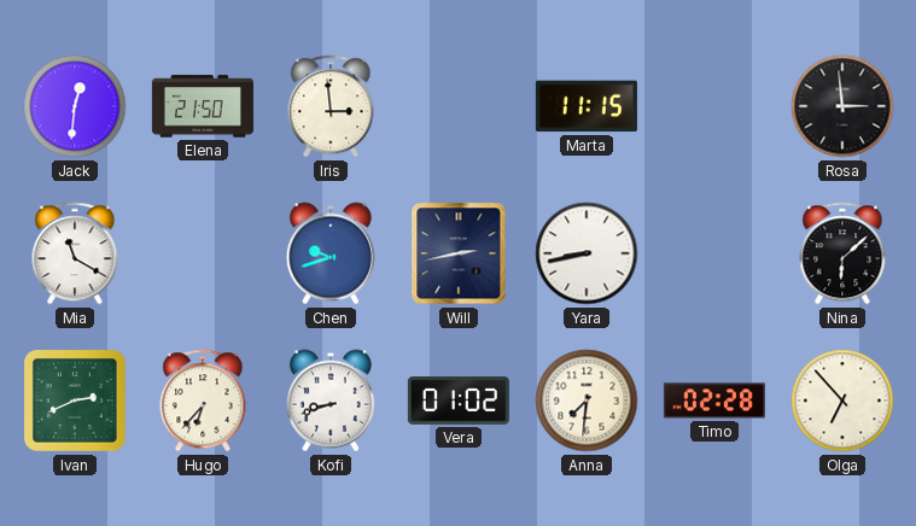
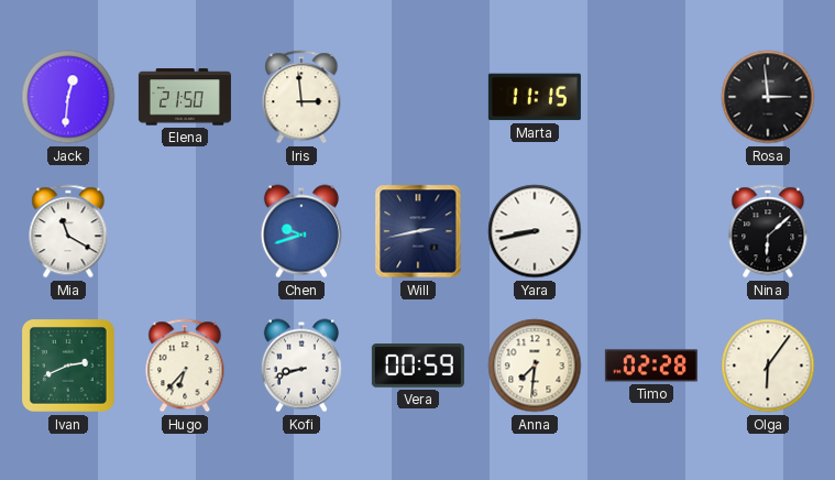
Vera: 01:02 -> 00:59
Olga: 6:53 -> 6:06
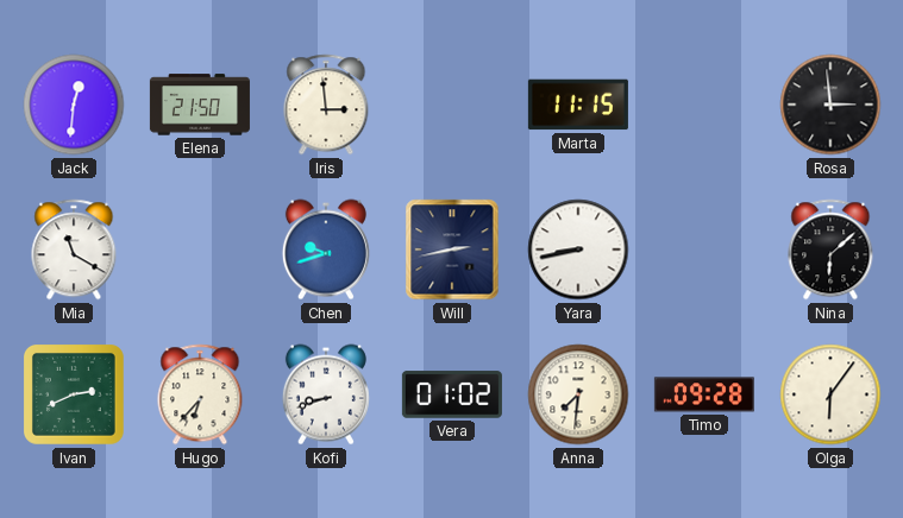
Vera: 00:59 -> 01:02
Timo: 02:28 -> 09:28
